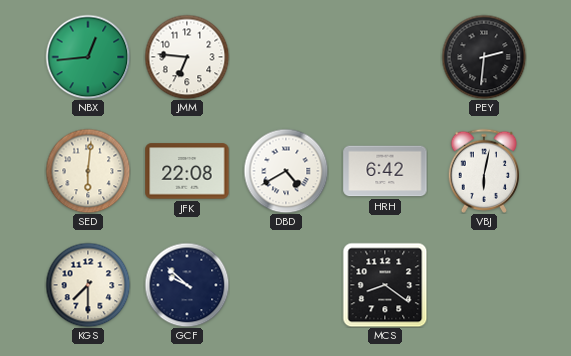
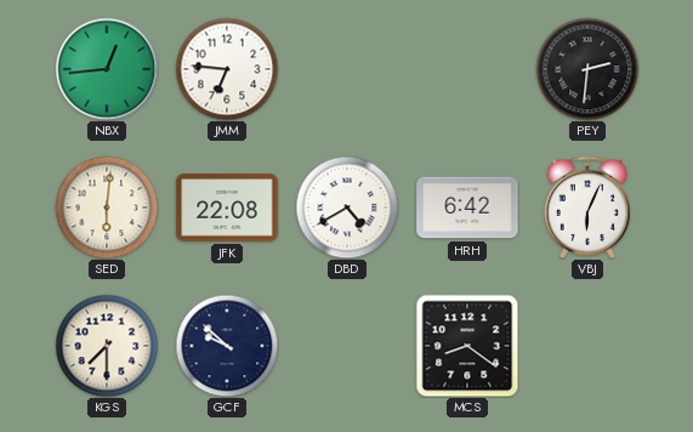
VBJ: 6:02 -> 6:04
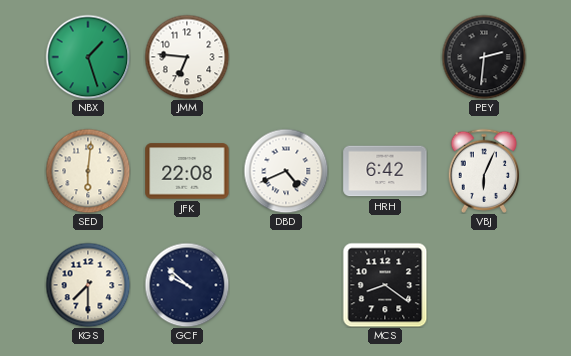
NBX: 12:44 -> 1:27
DBD: 4:40 -> 4:41
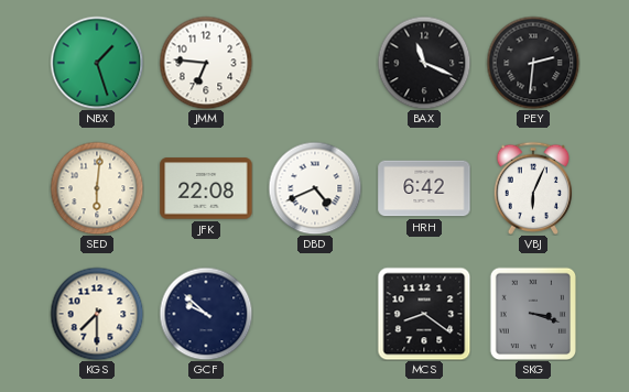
BAX: none -> 11:19
SKG: none -> 3:18
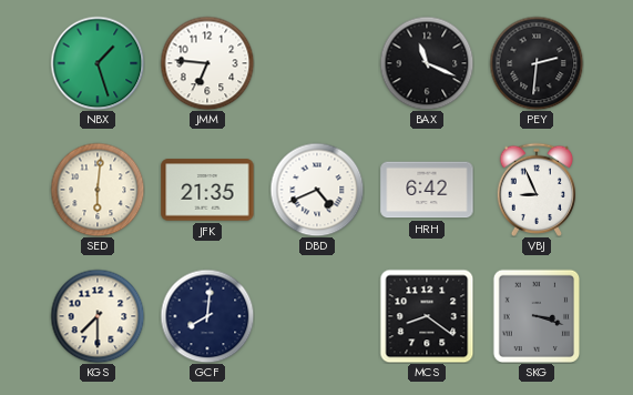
JFK: 22:08 -> 21:35
VBJ: 6:04 -> 8:56
GCF: 9:52 -> 8:01
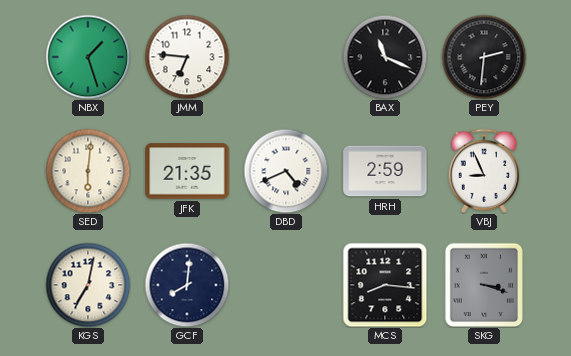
HRH: 6:42 -> 2:59
KGS: 7:30 -> 7:02
MCS: 8:21 -> 8:16
